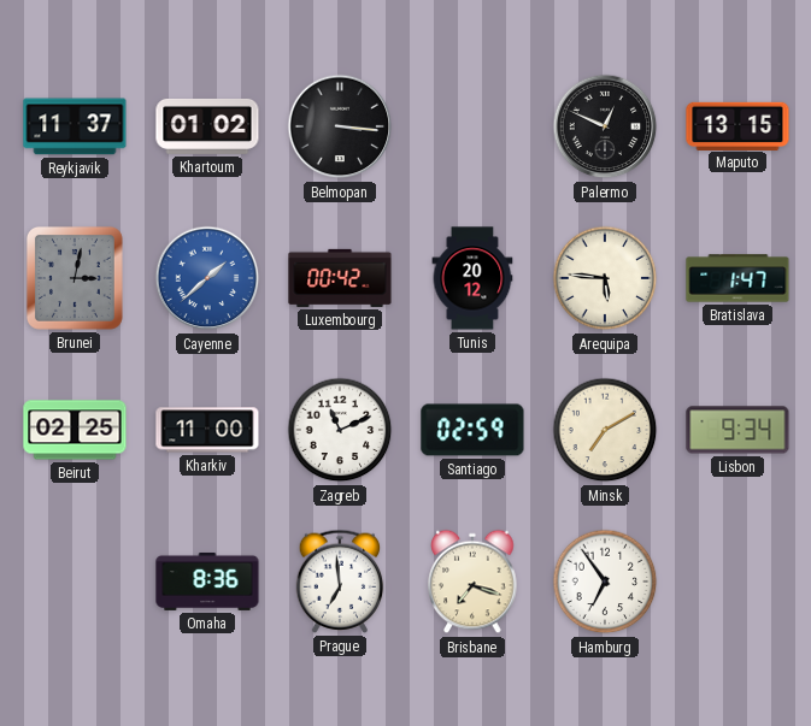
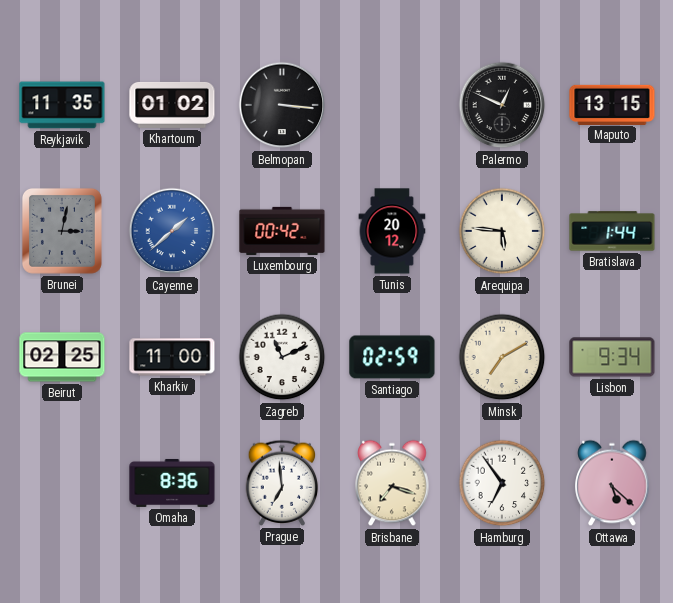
Reykjavik: 11:37 -> 11:35
Bratislava: 1:47 -> 1:44
Ottawa: none -> 5:22
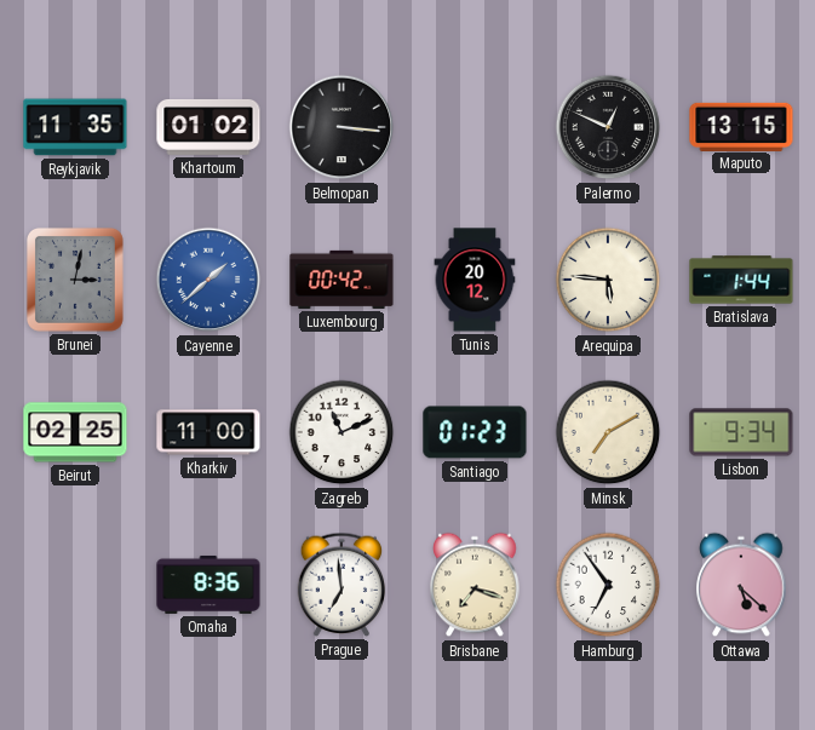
Santiago: 02:59 -> 01:23
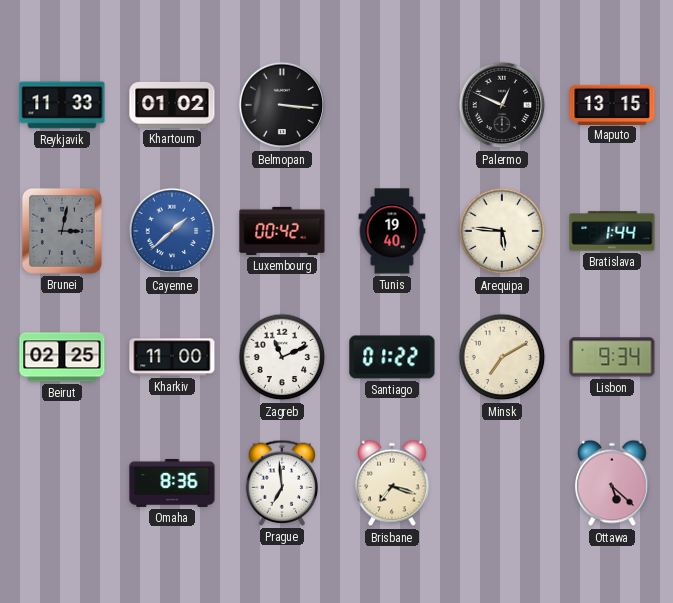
Reykjavik: 11:35 -> 11:33
Tunis: 20:12 -> 19:40
Santiago: 01:23 -> 01:22
Hamburg: 6:54 -> none
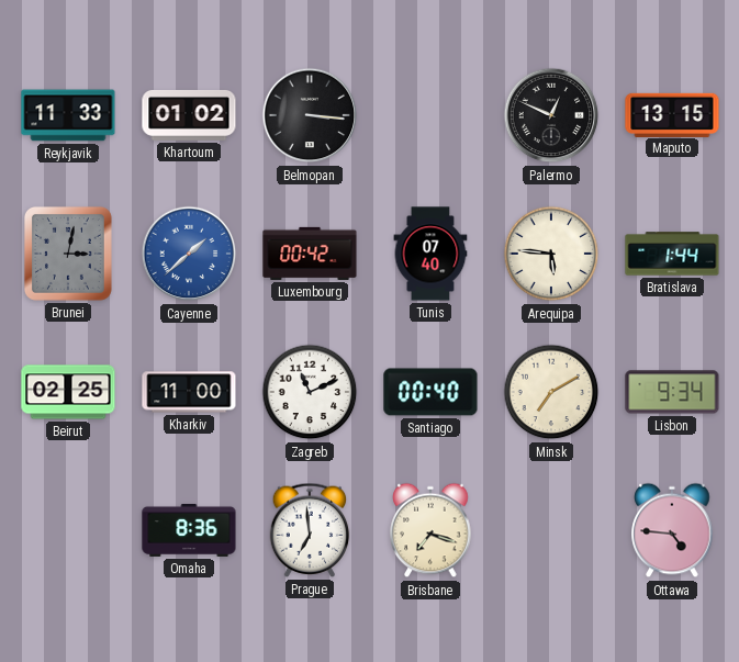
Tunis: 19:40 -> 07:40
Santiago: 01:22 -> 00:40
Ottawa: 5:22 -> 4:46
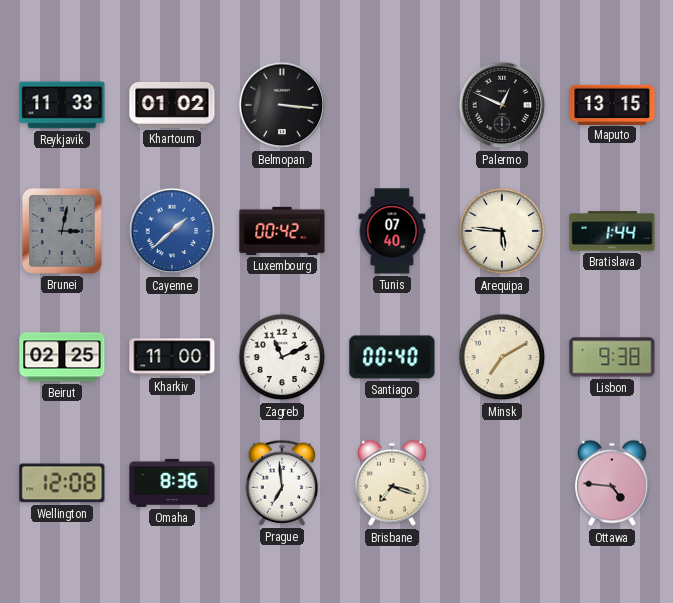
Lisbon: 9:34 -> 9:38
Wellington: none -> 12:08
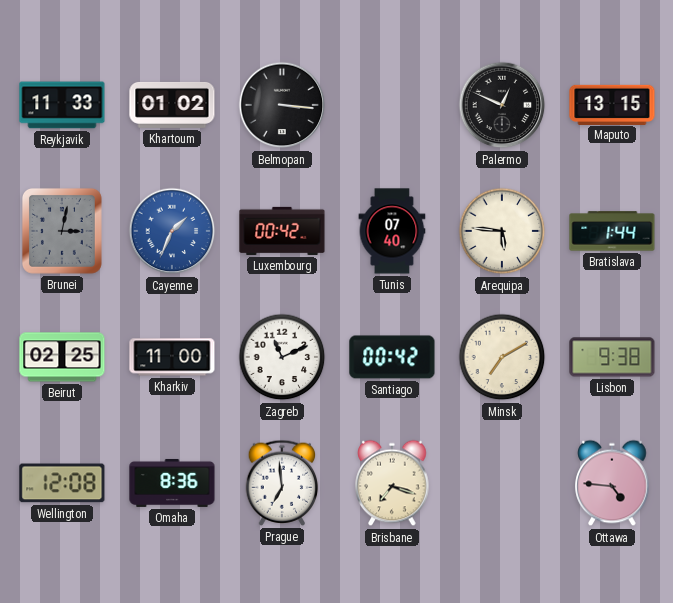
Cayenne: 1:38 -> 1:34
Santiago: 00:40 -> 00:42
